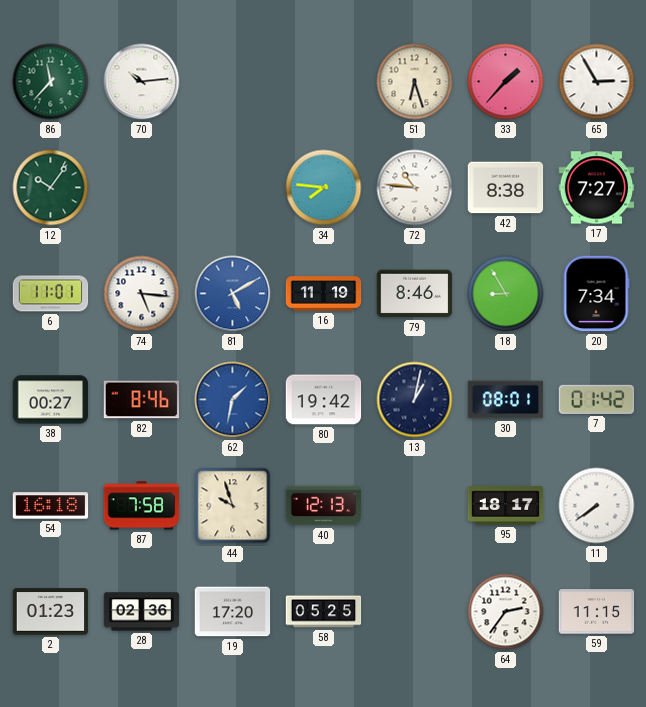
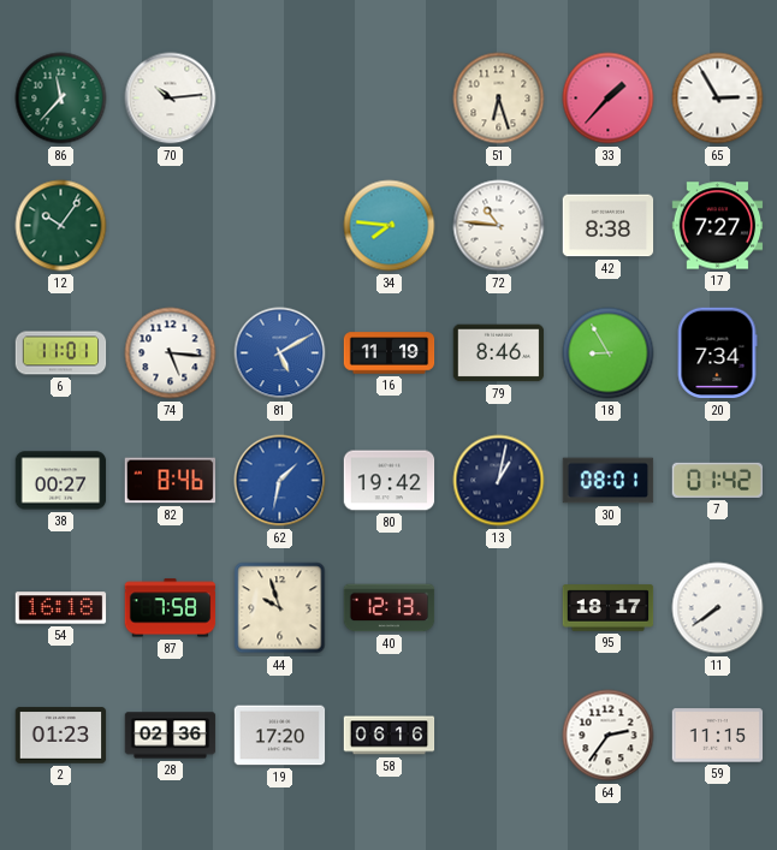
58: 05:25 -> 06:16
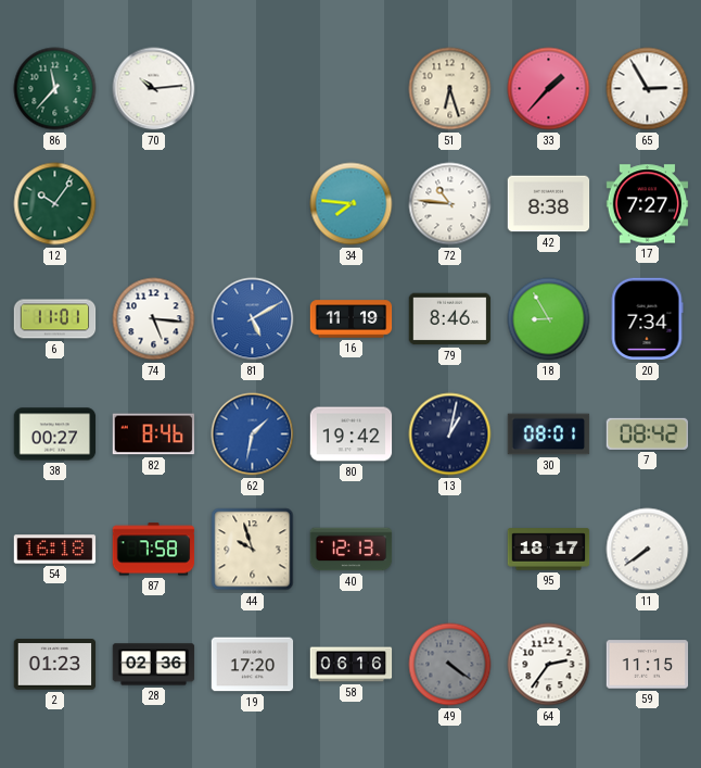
7: 01:42 -> 08:42
49: none -> 4:21
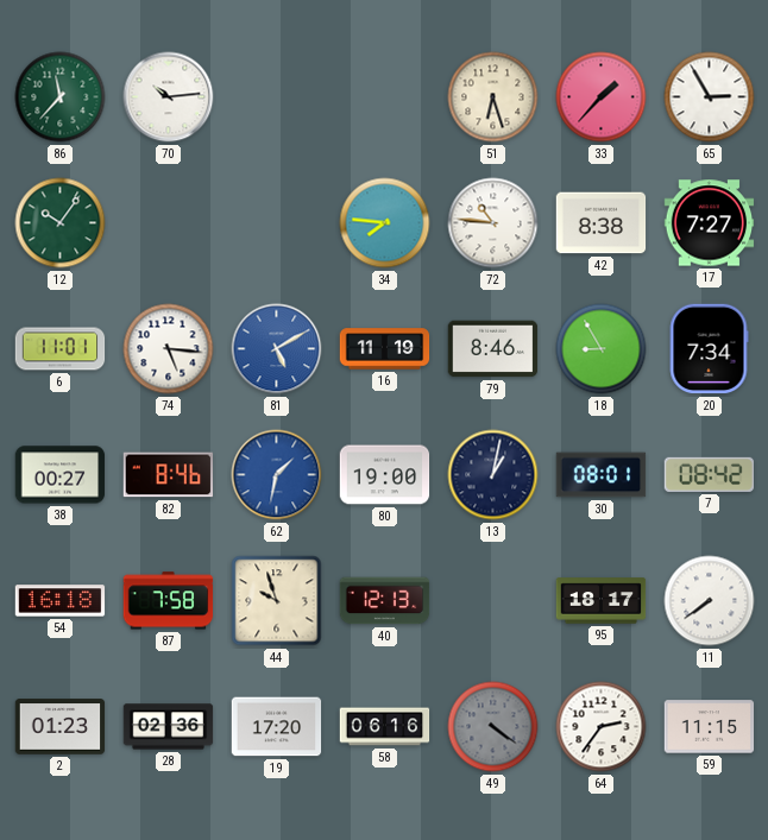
80: 19:42 -> 19:00
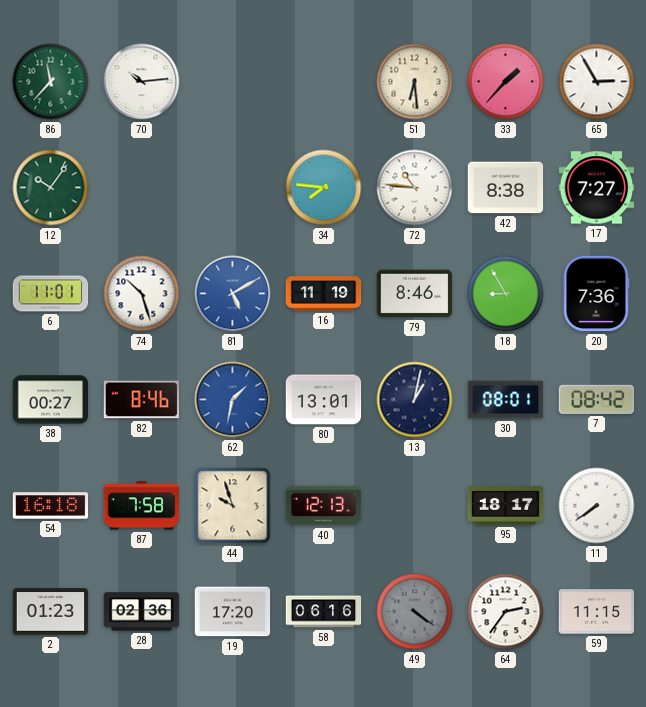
51: 6:27 -> 6:29
74: 5:16 -> 10:27
20: 7:34 -> 7:36
80: 19:00 -> 13:01
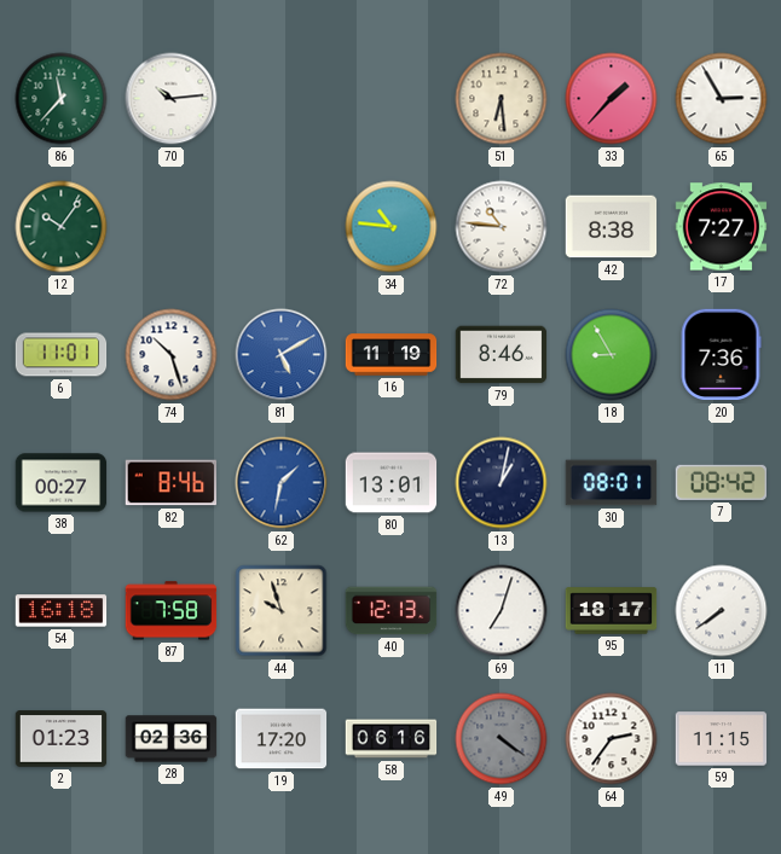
34: 7:46 -> 10:46
69: none -> 7:03
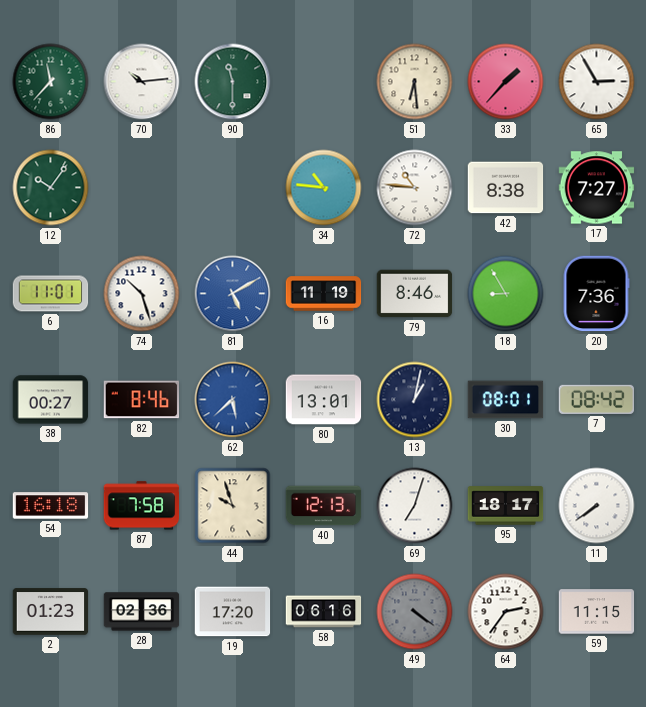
90: none -> 11:30
62: 1:32 -> 5:38
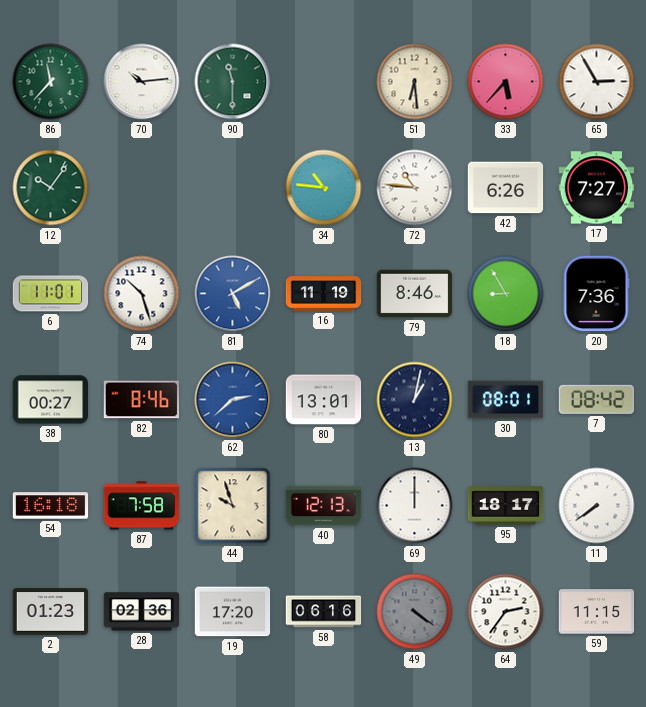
33: 1:37 -> 5:37
42: 8:38 -> 6:26
62: 5:38 -> 2:38
69: 7:03 -> 12:00
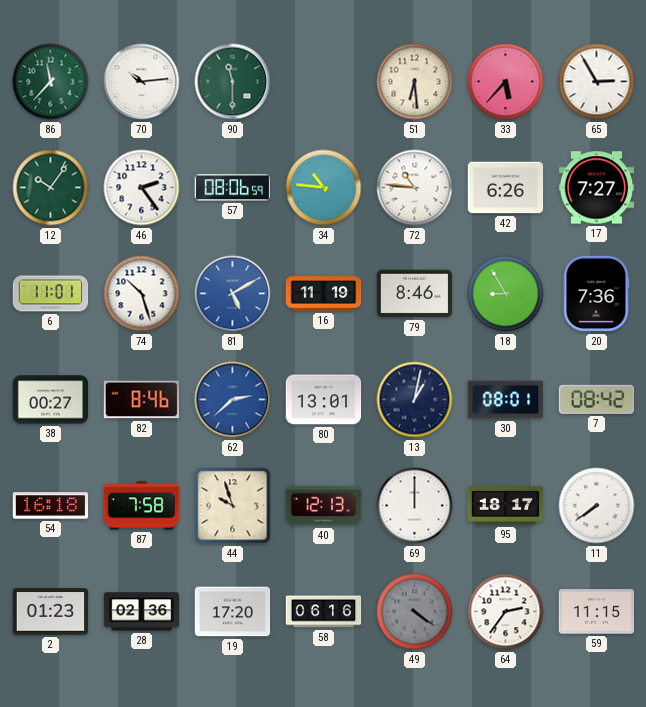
46: none -> 2:24
57: none -> 08:06
